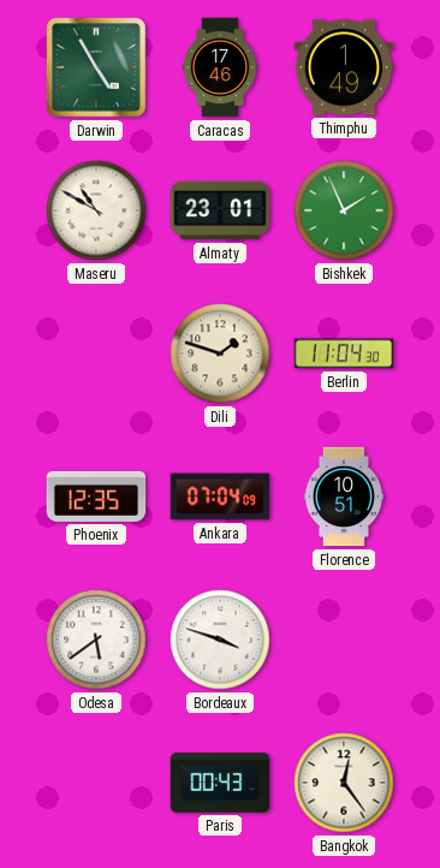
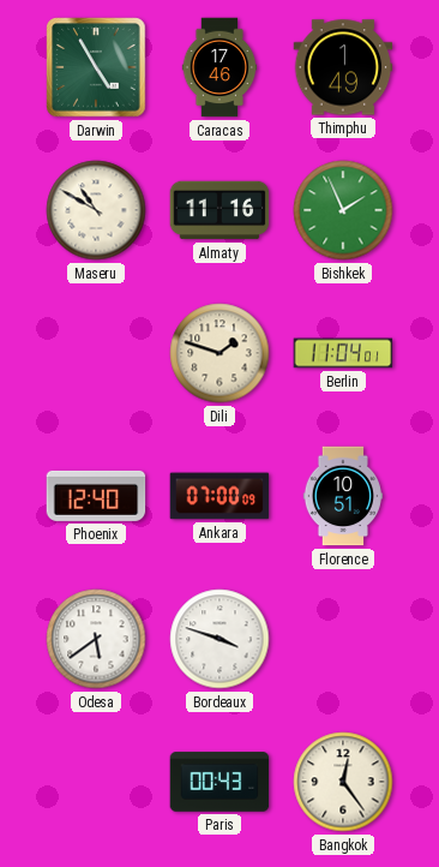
Almaty: 23:01 -> 11:16
Berlin: 11:04:30 -> 11:04:01
Phoenix: 12:35 -> 12:40
Ankara: 07:04 -> 07:00
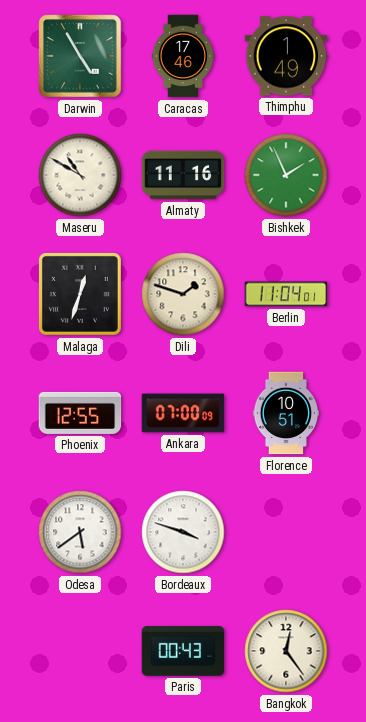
Malaga: none -> 12:33
Phoenix: 12:40 -> 12:55
